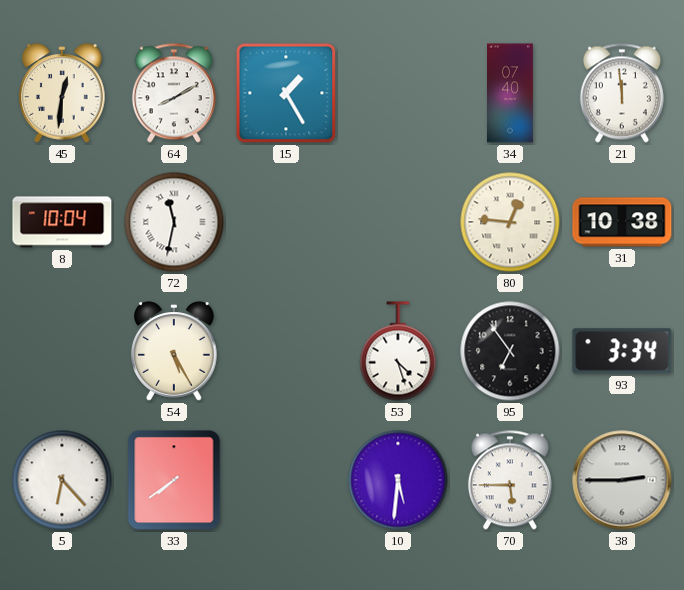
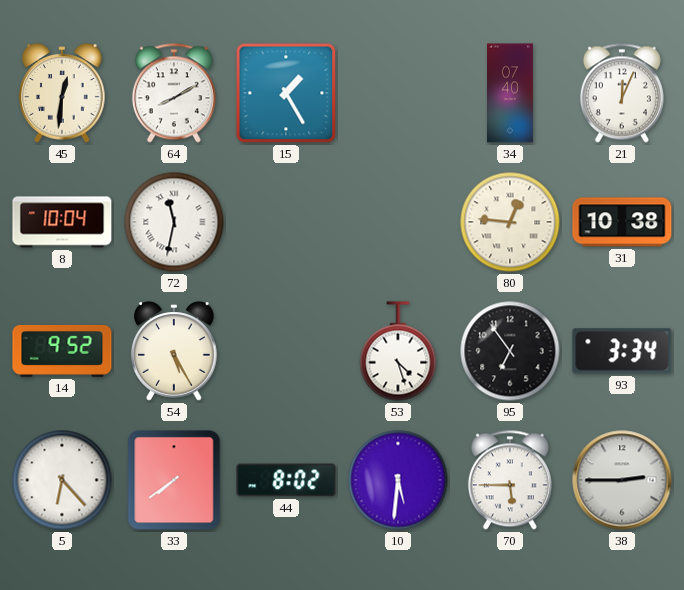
21: 11:59 -> 12:04
14: none -> 9:52
44: none -> 8:02
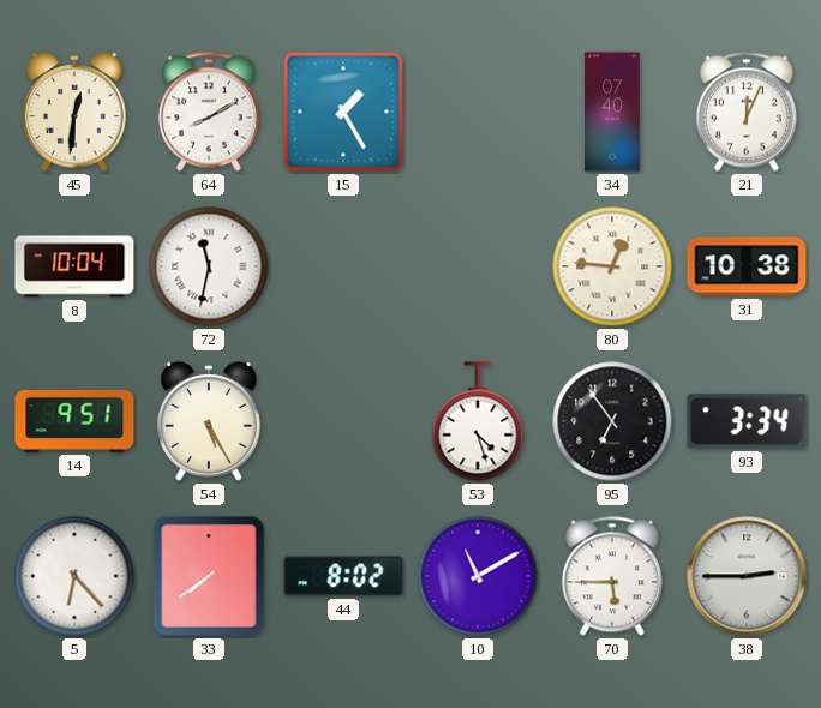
14: 9:52 -> 9:51
10: 5:31 -> 11:10
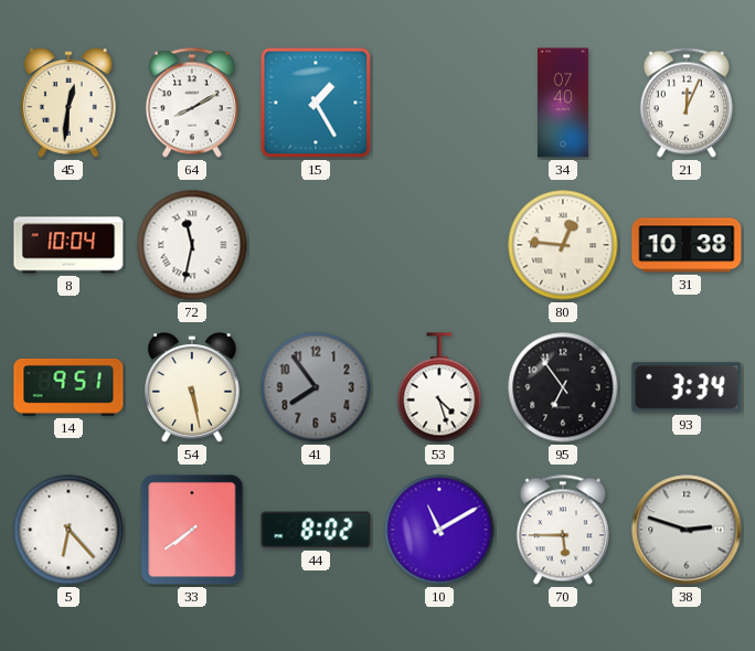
54: 5:25 -> 5:28
41: none -> 7:54
38: 2:45 -> 2:48
